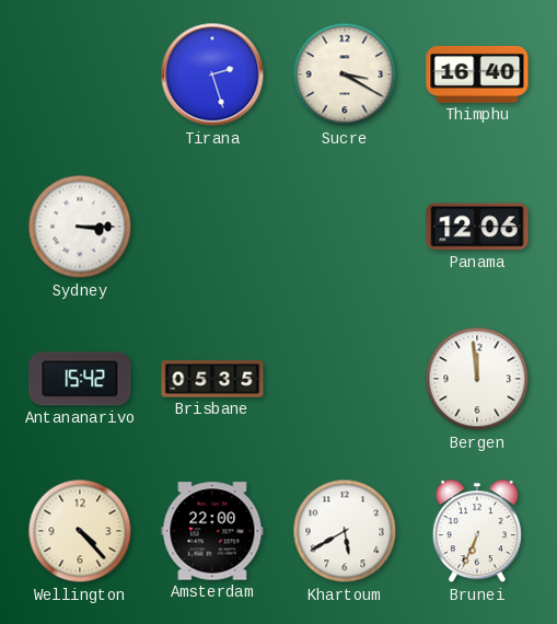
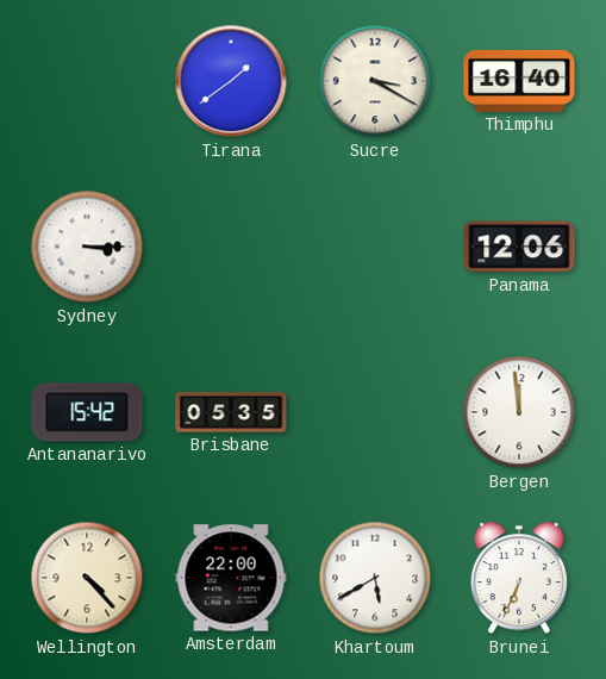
Tirana: 2:27 -> 1:39
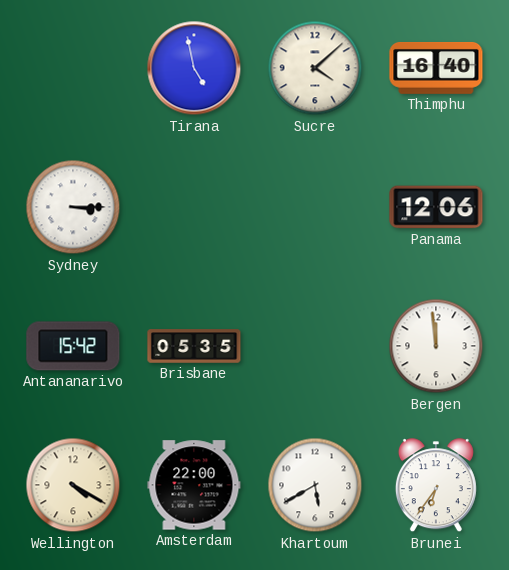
Tirana: 1:39 -> 4:58
Sucre: 3:20 -> 4:08
Wellington: 4:23 -> 4:20
Brunei: 6:34 -> 6:36
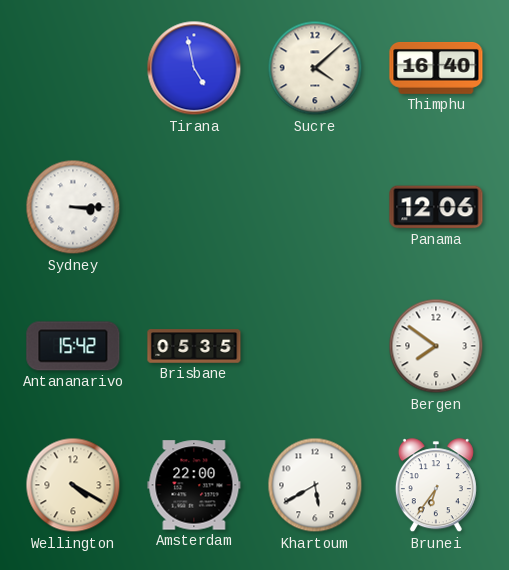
Bergen: 11:59 -> 7:51
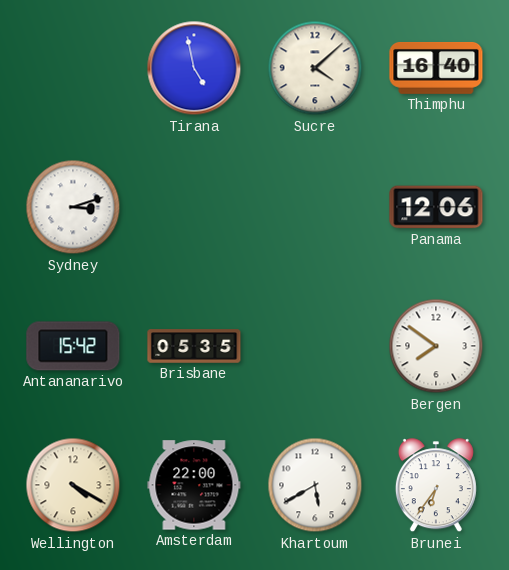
Sydney: 3:15 -> 3:12
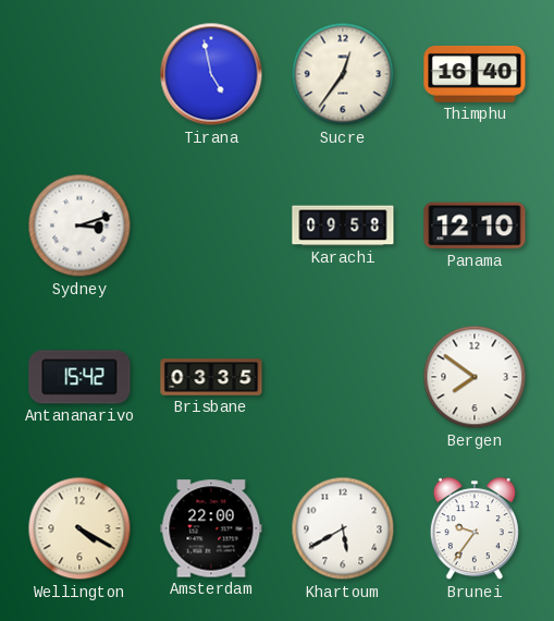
Sucre: 4:08 -> 12:36
Karachi: none -> 09:58
Panama: 12:06 -> 12:10
Brisbane: 05:35 -> 03:35
Brunei: 6:36 -> 9:36
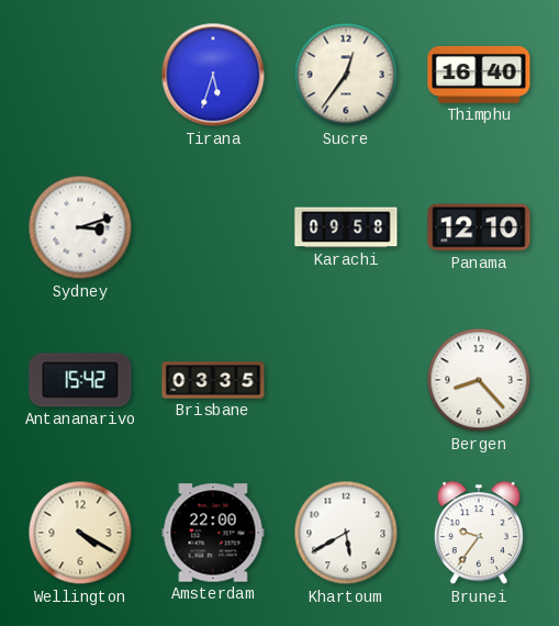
Tirana: 4:58 -> 5:33
Bergen: 7:51 -> 8:23
